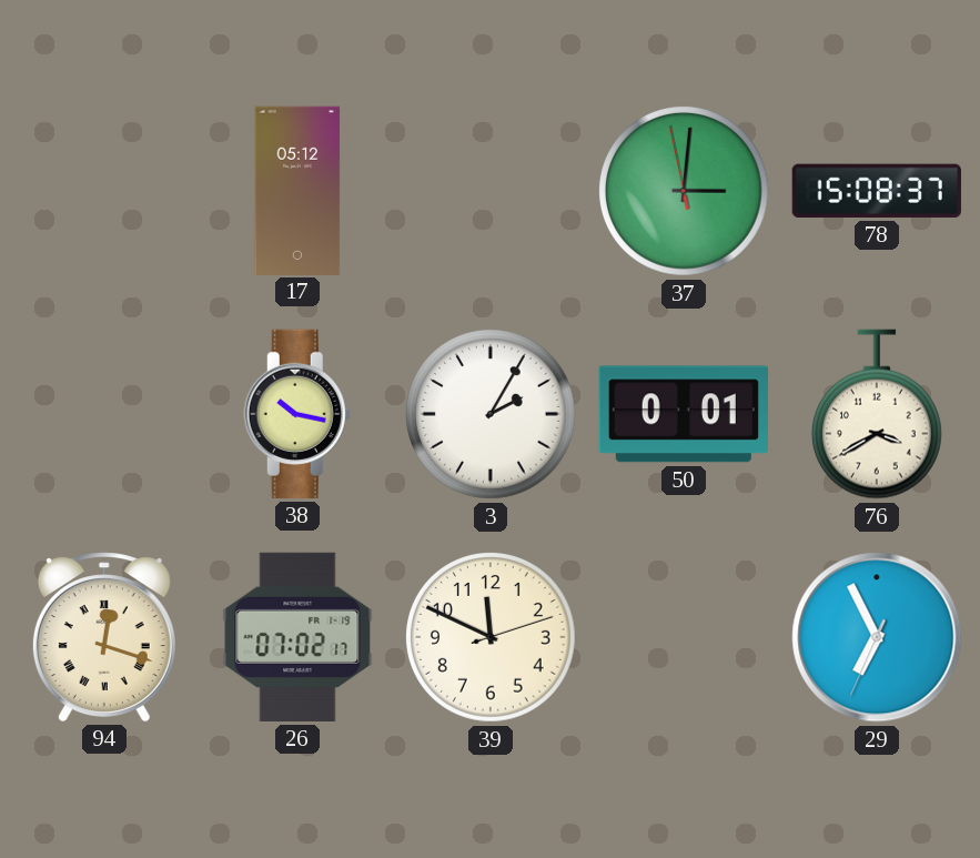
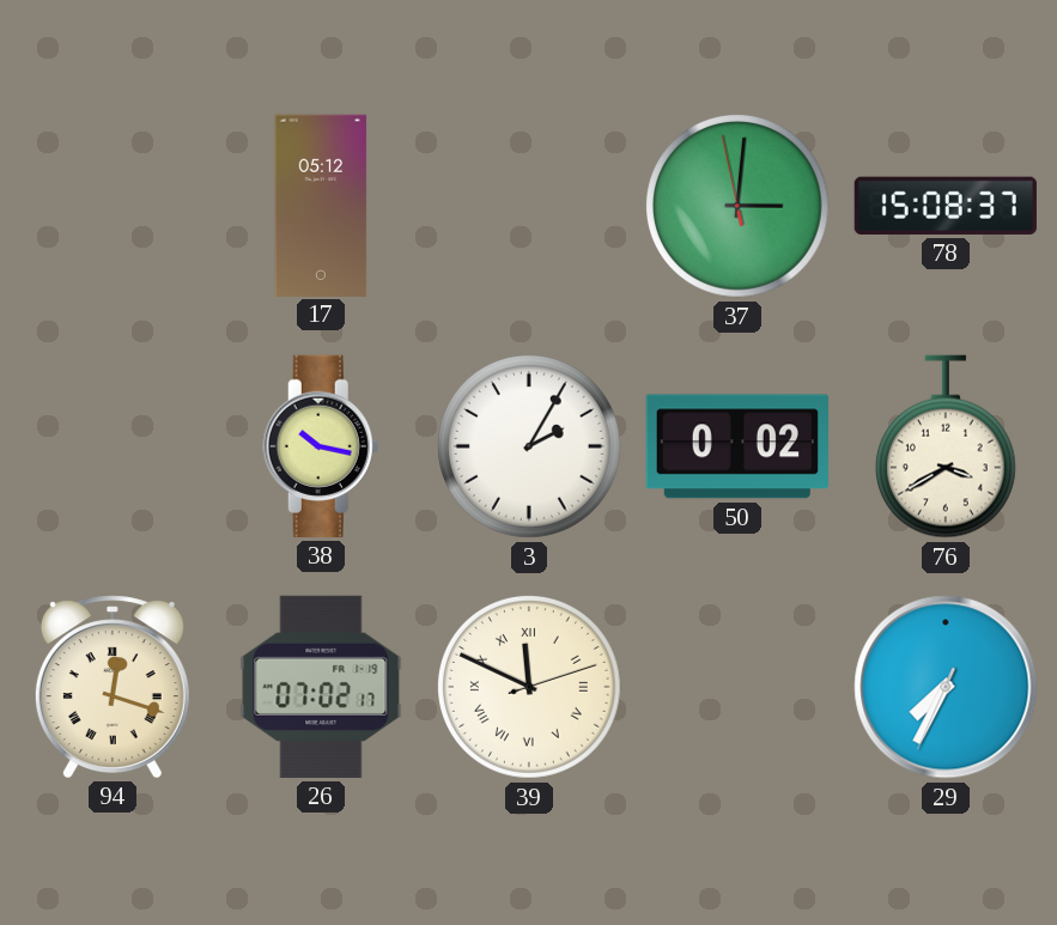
50: 0:01 -> 0:02
39 numerals: Arabic -> Roman
29: 6:55 -> 7:34
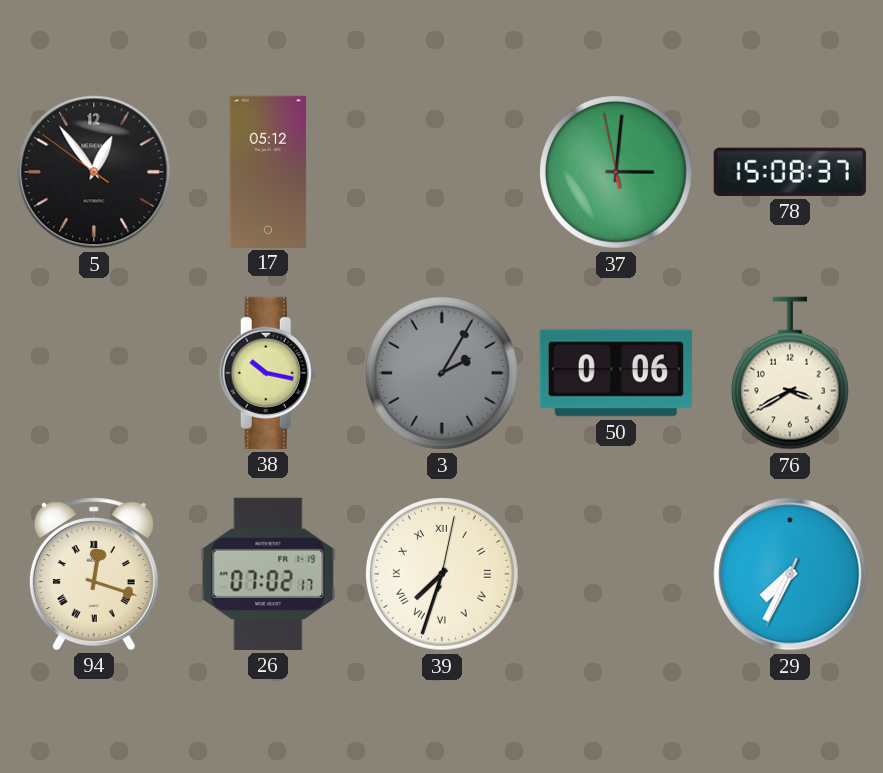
5: none -> 12:53
3 dial: white -> grey
50: 0:02 -> 0:06
39: 11:49 -> 7:33
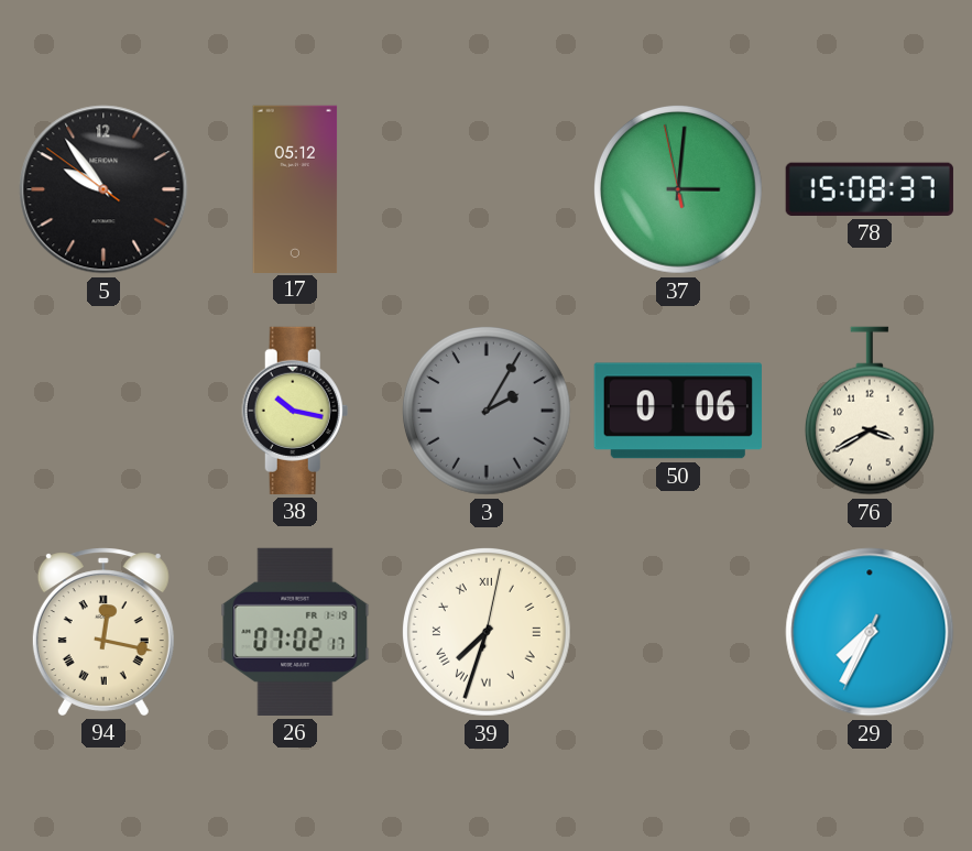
5: 12:53 -> 9:53
94: 12:18 -> 12:17
